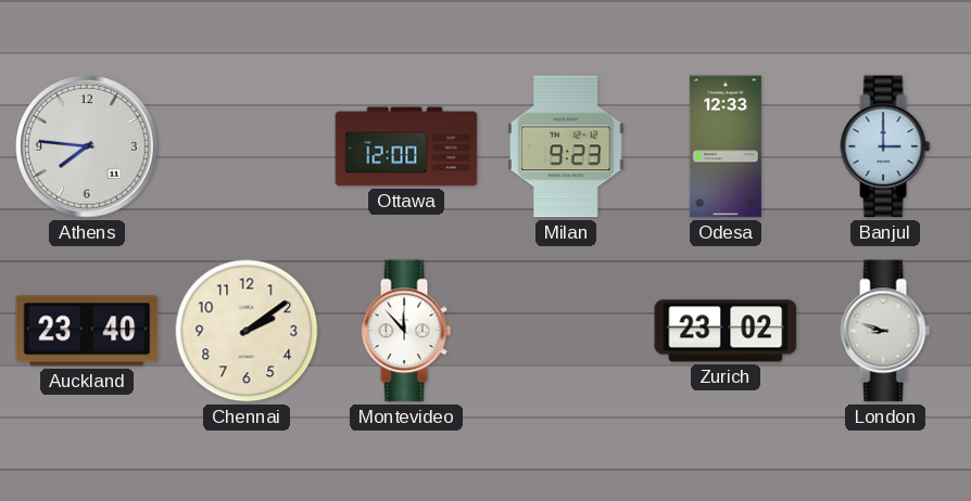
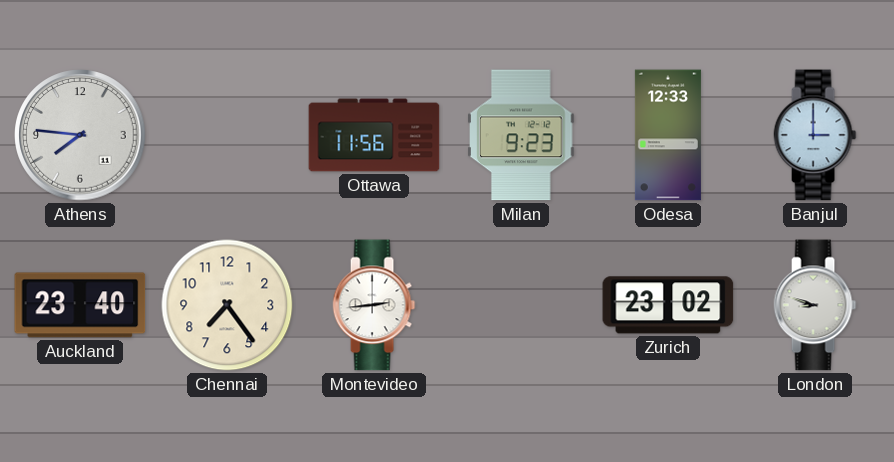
Ottawa: 12:00 -> 11:56
Chennai: 2:09 -> 7:24
Montevideo: 11:53 -> 2:44
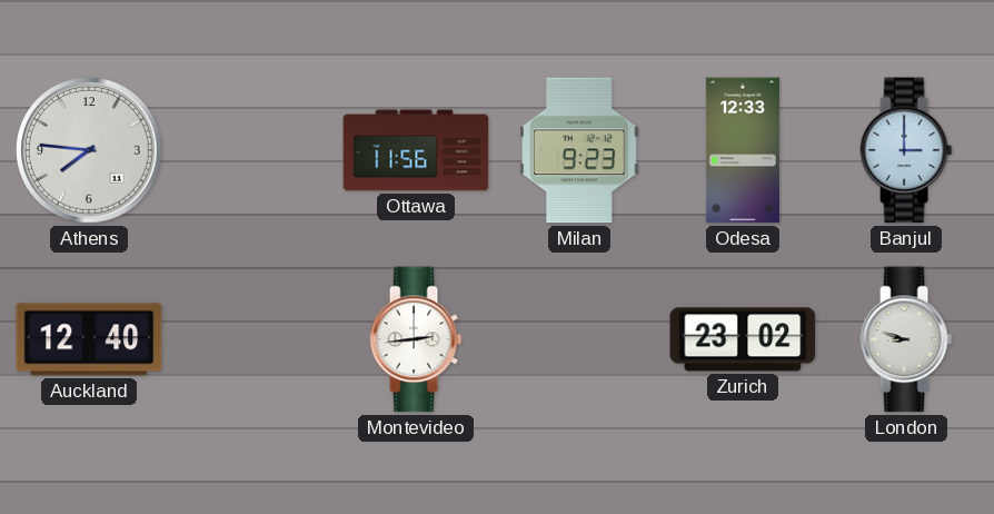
Auckland: 23:40 -> 12:40
Chennai: 7:24 -> none
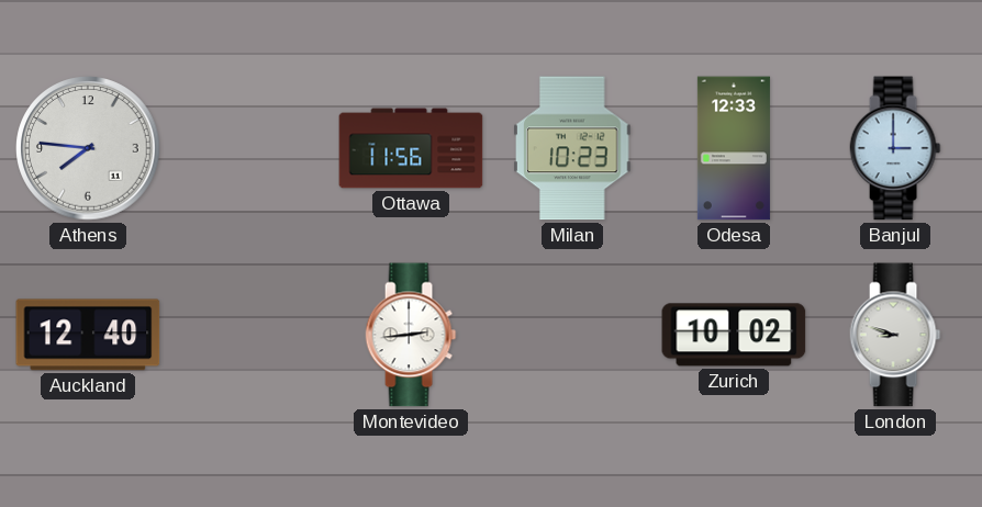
Milan: 9:23 -> 10:23
Zurich: 23:02 -> 10:02
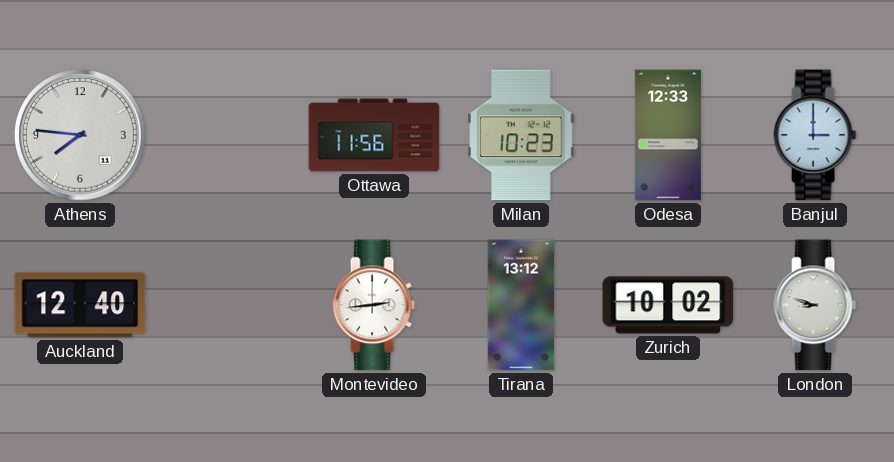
Tirana: none -> 13:12
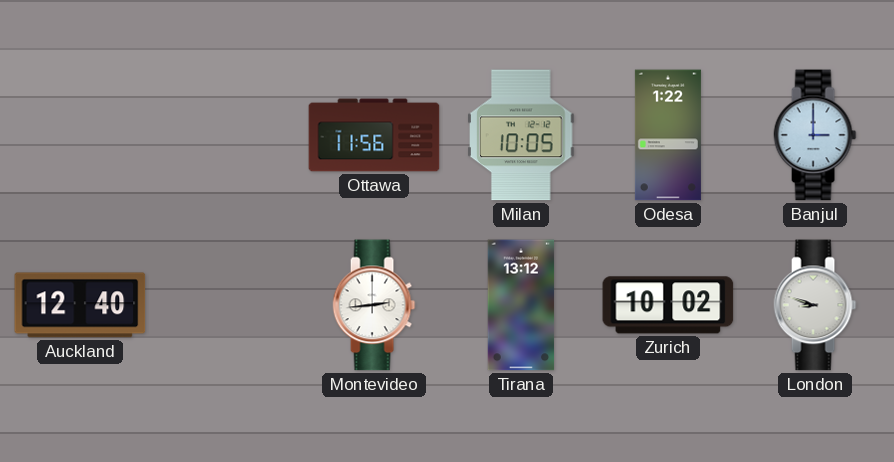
Athens: 7:46 -> none
Milan: 10:23 -> 10:05
Odesa: 12:33 -> 1:22
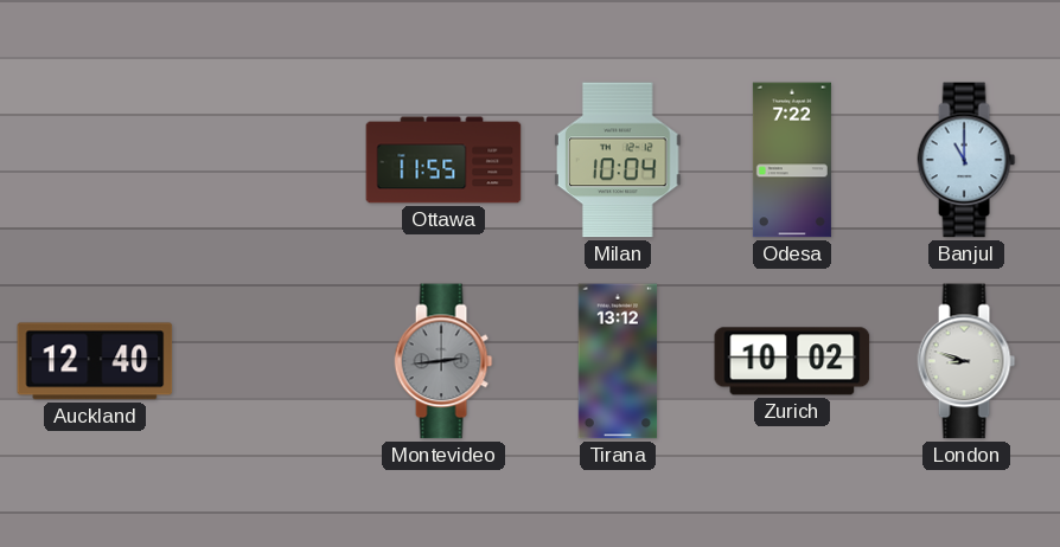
Ottawa: 11:56 -> 11:55
Milan: 10:05 -> 10:04
Odesa: 1:22 -> 7:22
Banjul: 3:00 -> 11:00
Montevideo dial: white -> grey
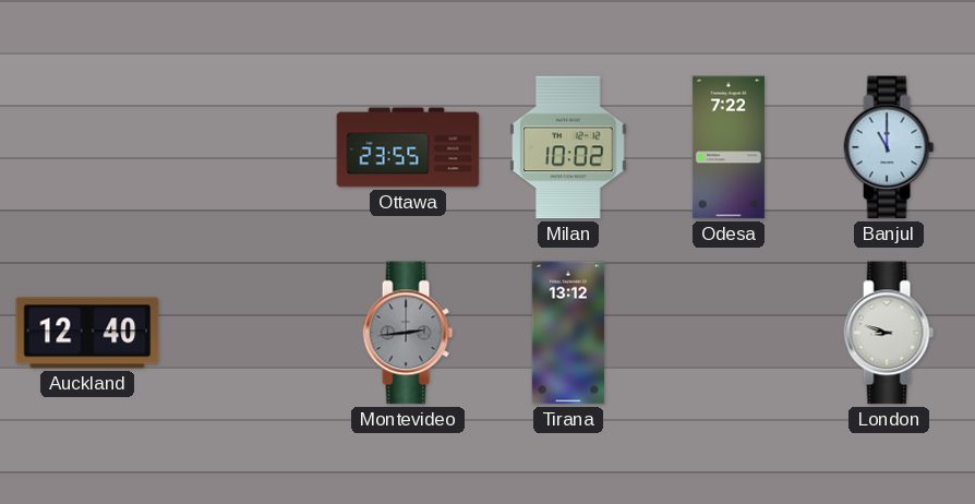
Ottawa: 11:55 -> 23:55
Milan: 10:04 -> 10:02
Zurich: 10:02 -> none
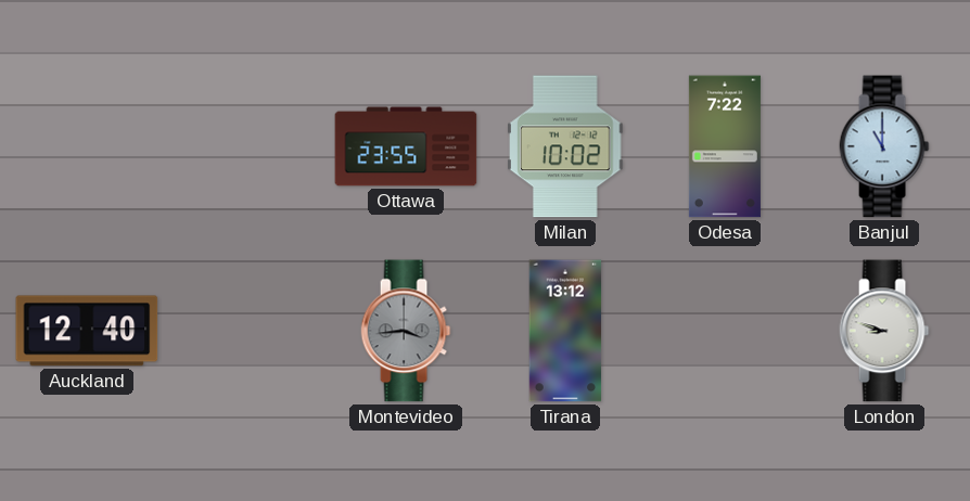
Montevideo: 2:44 -> 3:44
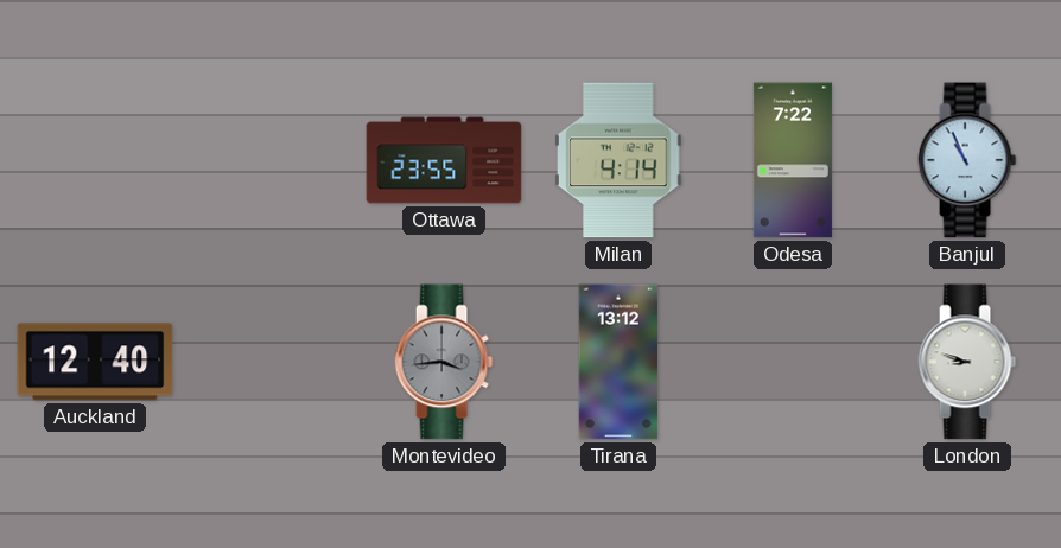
Milan: 10:02 -> 4:14
Banjul: 11:00 -> 10:56
